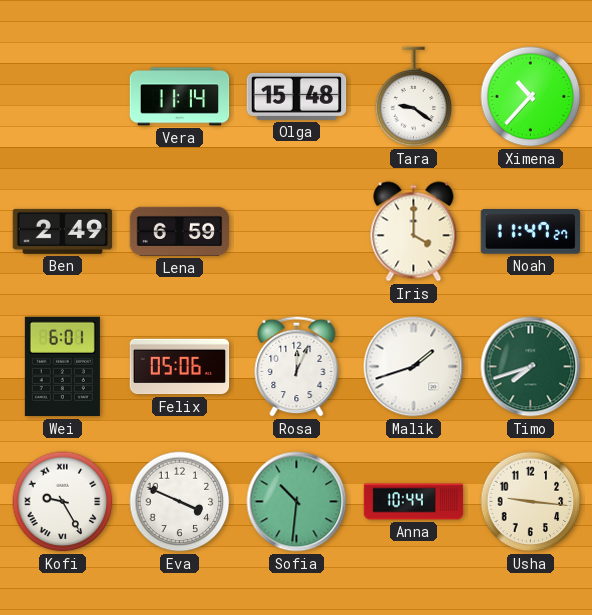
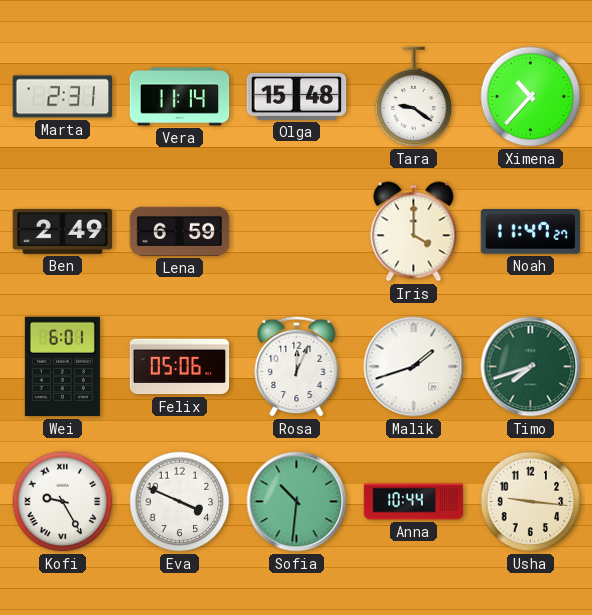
Marta: none -> 2:31
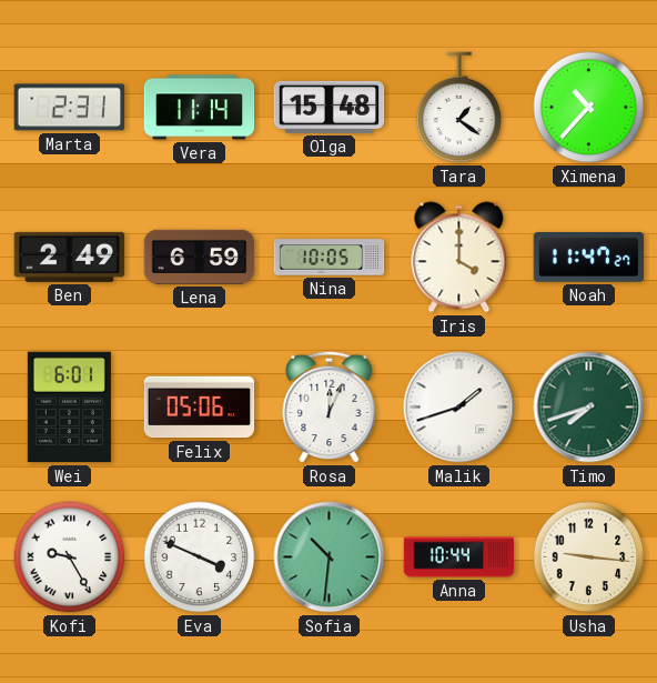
Tara: 9:21 -> 1:21
Nina: none -> 10:05
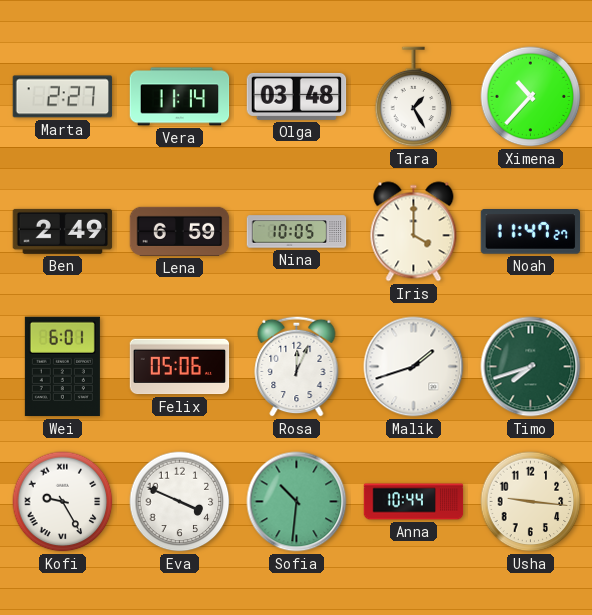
Marta: 2:31 -> 2:27
Olga: 15:48 -> 03:48
Tara: 1:21 -> 1:25
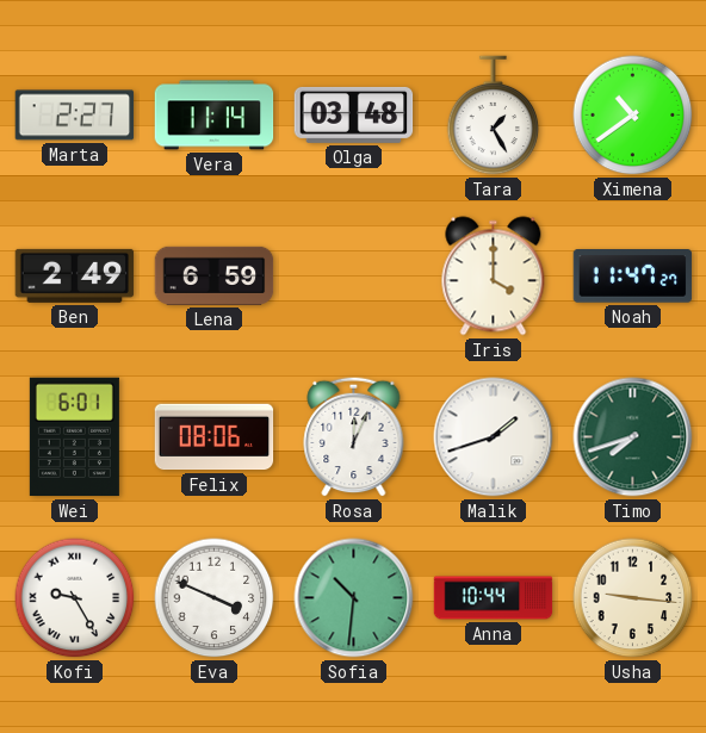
Ximena: 10:37 -> 10:39
Nina: 10:05 -> none
Felix: 05:06 -> 08:06
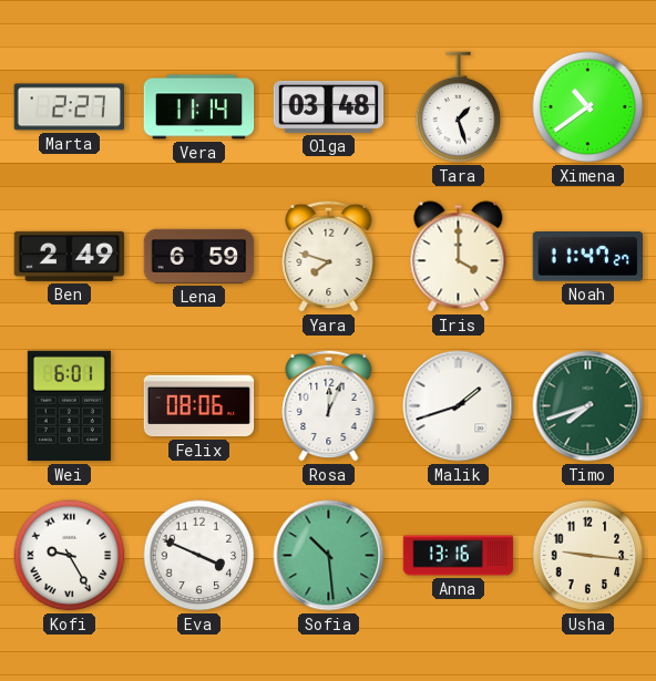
Tara: 1:25 -> 1:27
Yara: none -> 7:48
Sofia: 10:31 -> 10:29
Anna: 10:44 -> 13:16
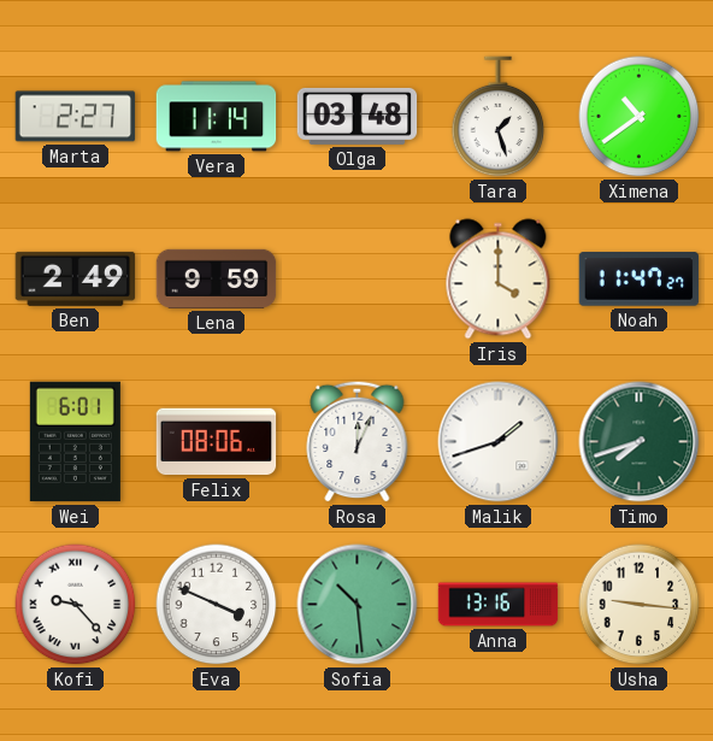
Lena: 6:59 -> 9:59
Yara: 7:48 -> none
Kofi: 9:25 -> 9:23
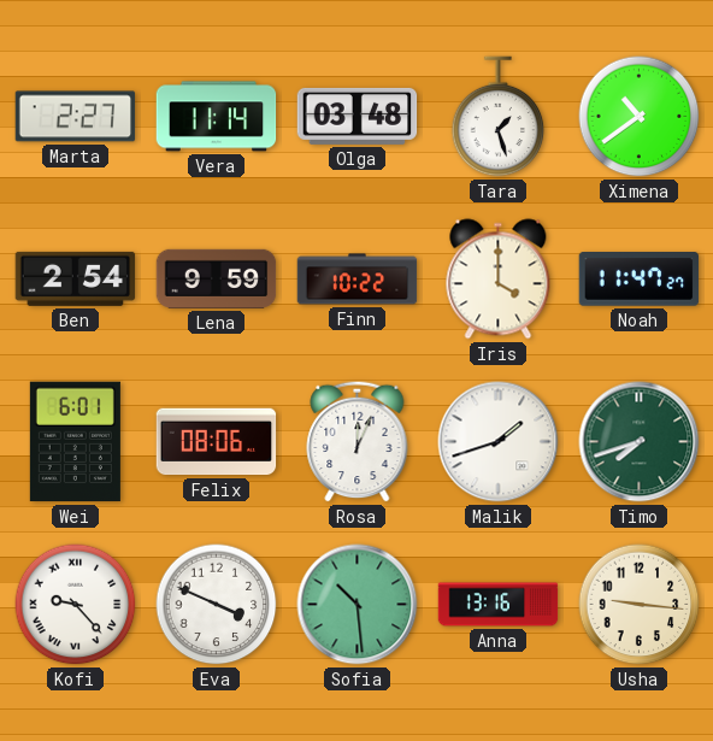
Ben: 2:49 -> 2:54
Finn: none -> 10:22
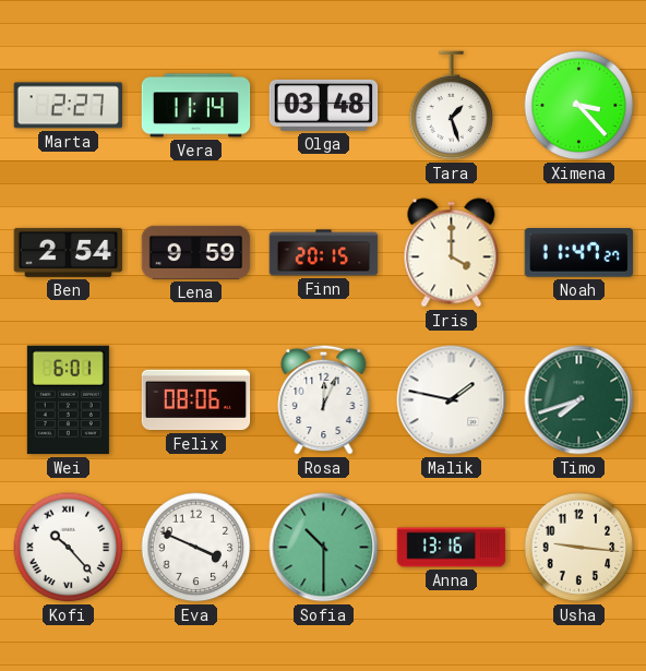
Ximena: 10:39 -> 3:23
Finn: 10:22 -> 20:15
Malik: 1:42 -> 1:47
Kofi: 9:23 -> 10:23
Sofia: 10:29 -> 10:30
